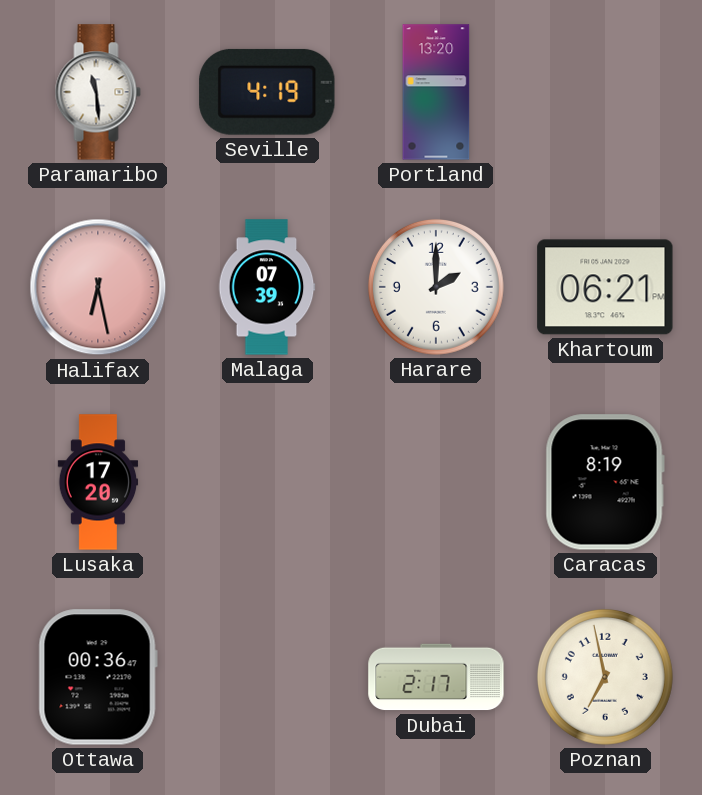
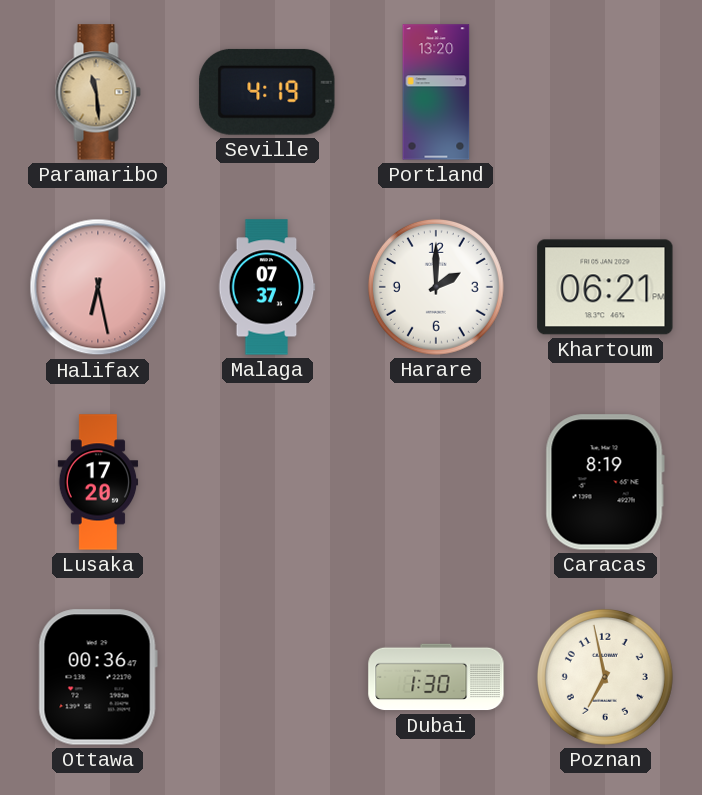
Paramaribo dial: white -> champagne
Malaga: 07:39 -> 07:37
Dubai: 2:17 -> 1:30
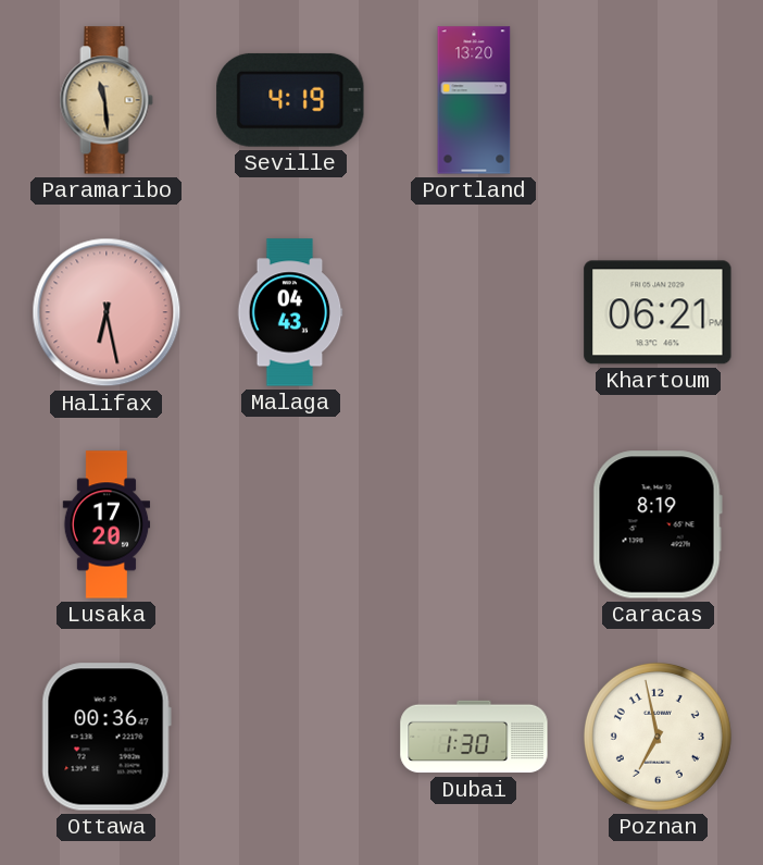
Malaga: 07:37 -> 04:43
Harare: 2:00 -> none
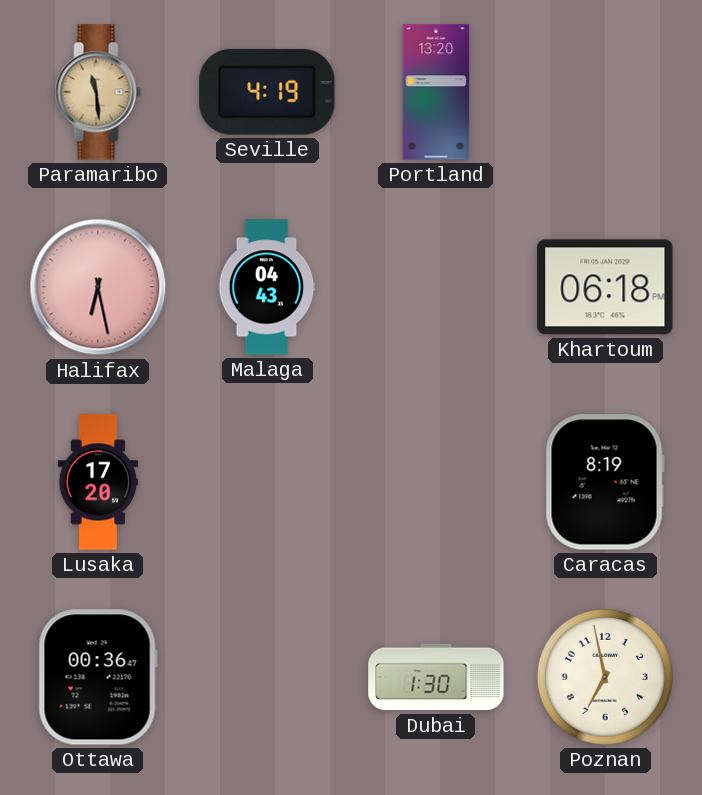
Khartoum: 06:21 -> 06:18
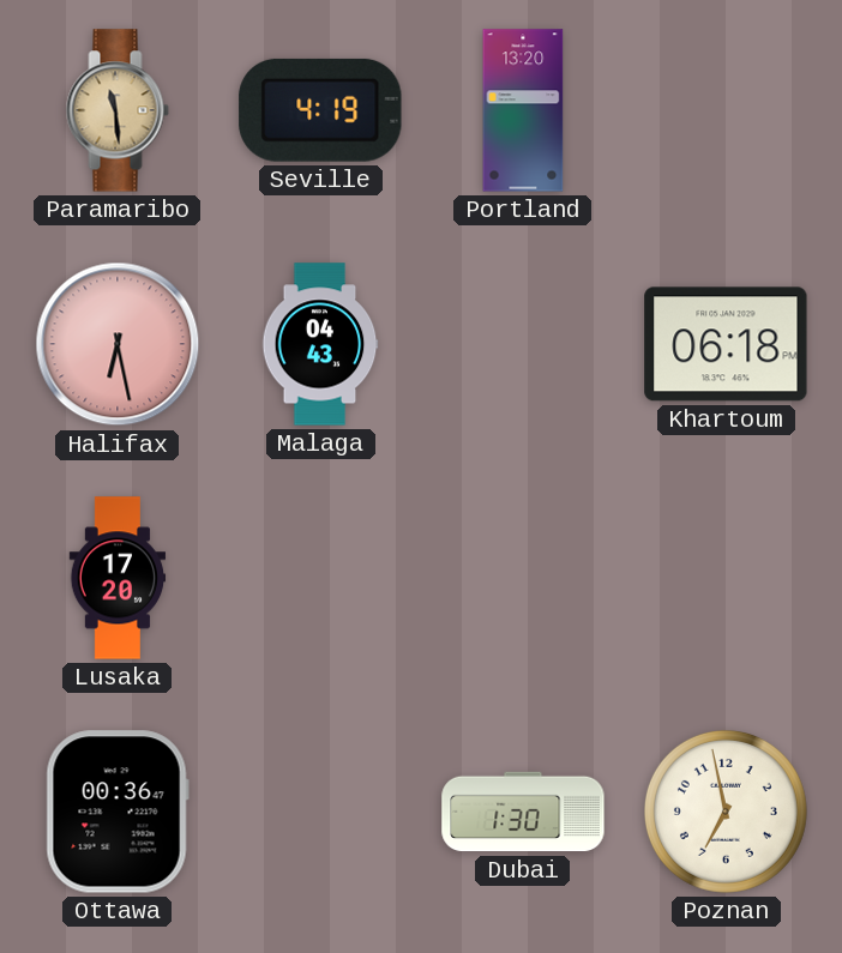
Caracas: 8:19 -> none
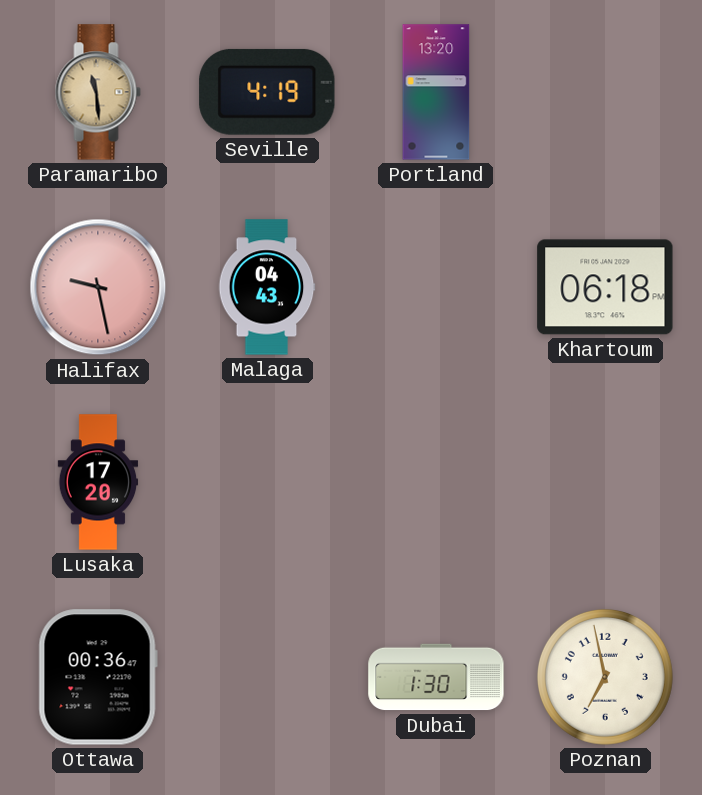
Halifax: 6:28 -> 9:28
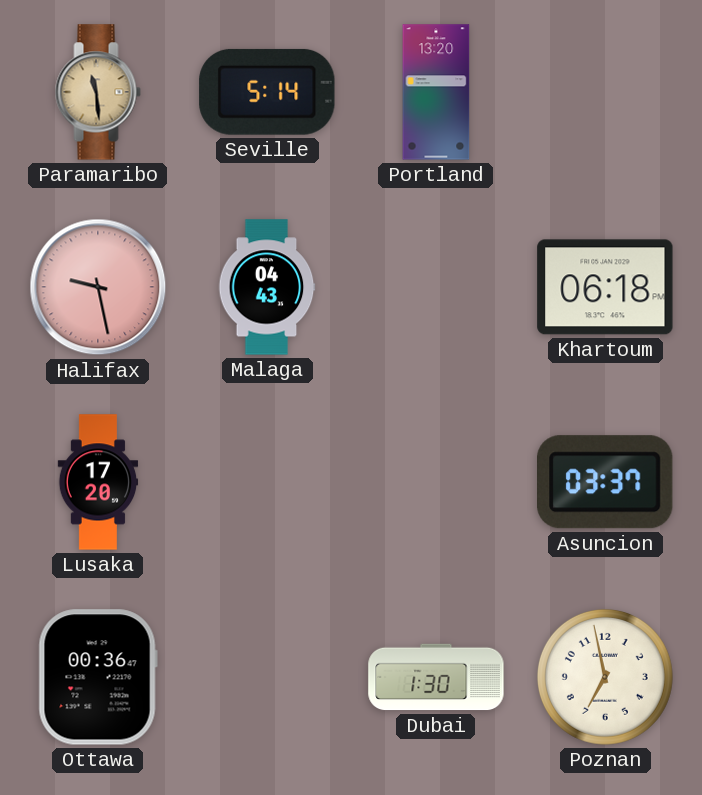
Seville: 4:19 -> 5:14
Asuncion: none -> 03:37
